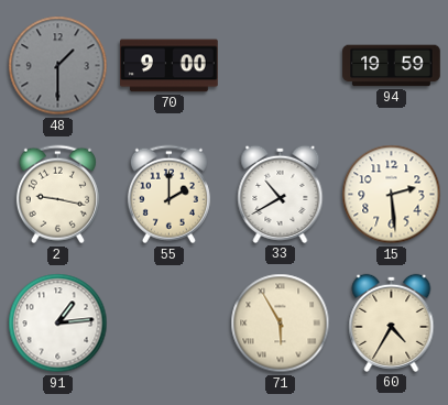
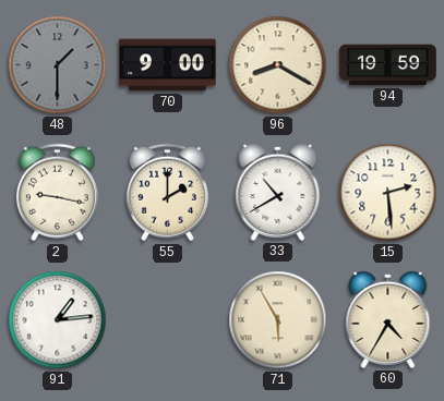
96: none -> 8:20
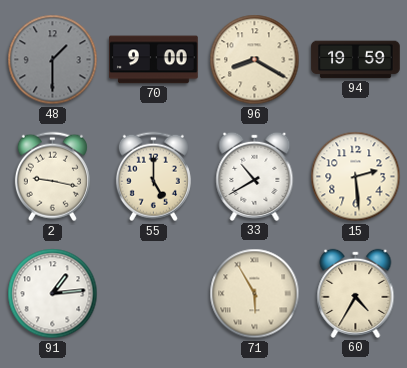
55: 2:00 -> 5:00
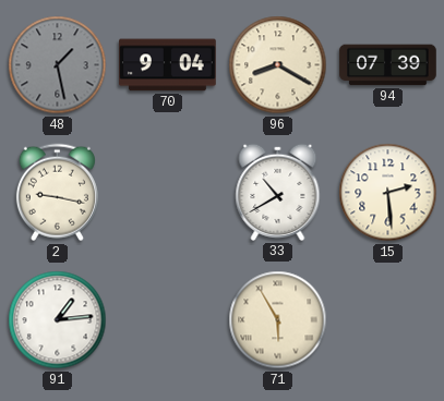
48: 1:30 -> 1:28
70: 9:00 -> 9:04
94: 19:59 -> 07:39
55: 5:00 -> none
60: 4:35 -> none
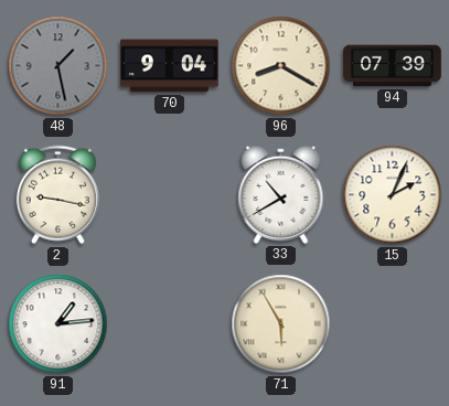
15: 2:29 -> 2:04
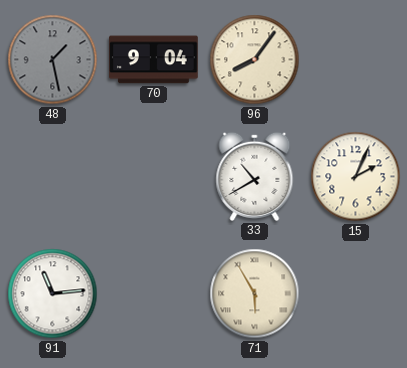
96: 8:20 -> 8:06
94: 07:39 -> none
2: 9:17 -> none
91: 1:14 -> 11:14
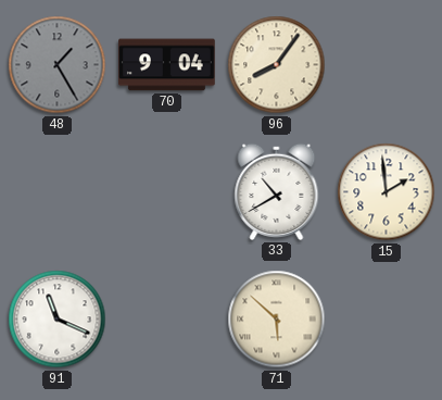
48: 1:28 -> 1:25
15: 2:04 -> 1:59
91: 11:14 -> 11:19
71: 5:55 -> 5:52
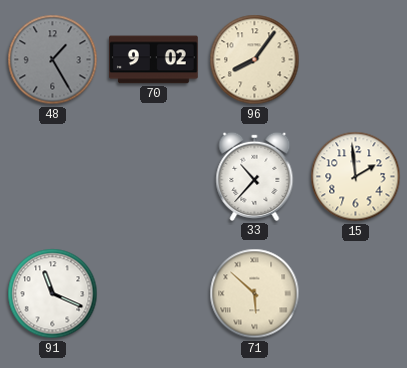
70: 9:04 -> 9:02
33: 10:40 -> 10:37
